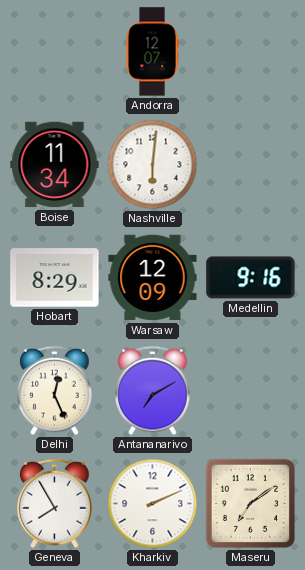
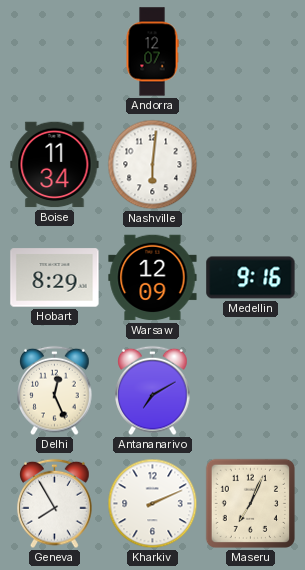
Maseru: 7:09 -> 7:04
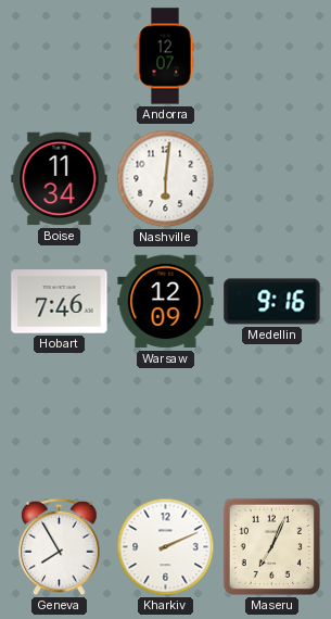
Hobart: 8:29 -> 7:46
Delhi: 12:26 -> none
Antananarivo: 7:10 -> none
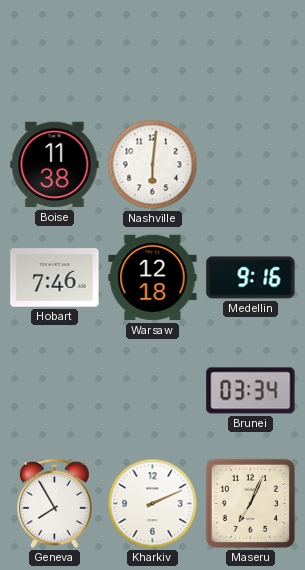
Andorra: 12:07 -> none
Boise: 11:34 -> 11:38
Warsaw: 12:09 -> 12:18
Brunei: none -> 03:34
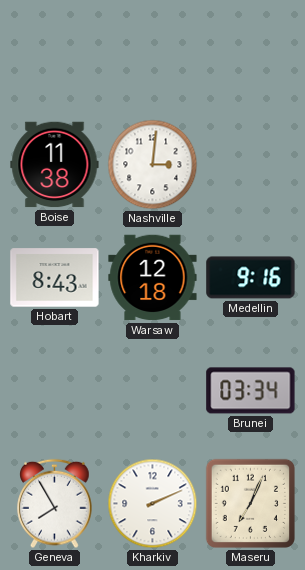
Nashville: 6:01 -> 3:01
Hobart: 7:46 -> 8:43
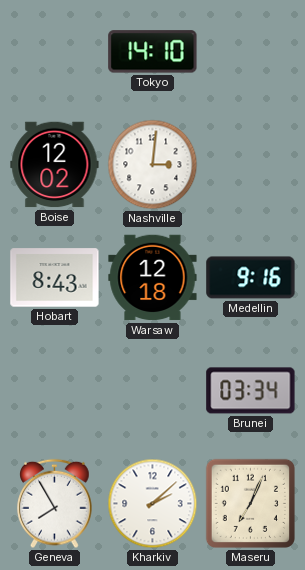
Tokyo: none -> 14:10
Boise: 11:38 -> 12:02
Kharkiv: 2:11 -> 2:08
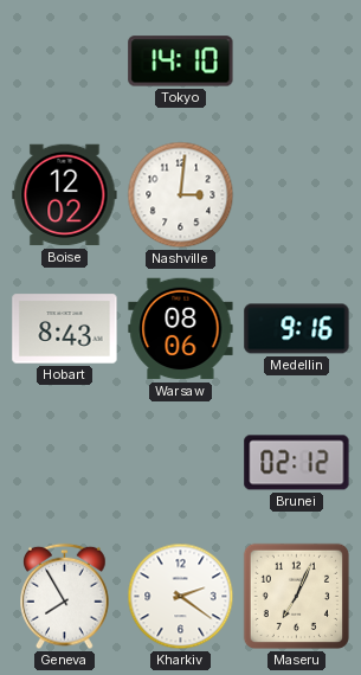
Warsaw: 12:18 -> 08:06
Brunei: 03:34 -> 02:12
Kharkiv: 2:08 -> 2:21
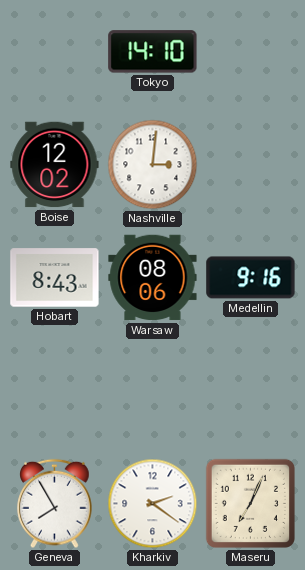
Brunei: 02:12 -> none
